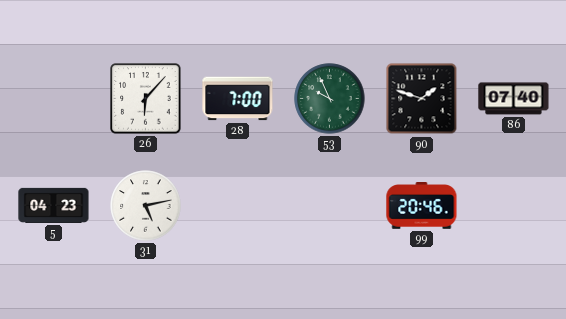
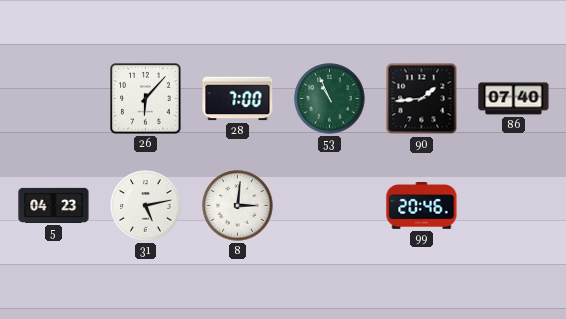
53: 9:56 -> 10:56
90: 1:48 -> 1:44
8: none -> 3:01
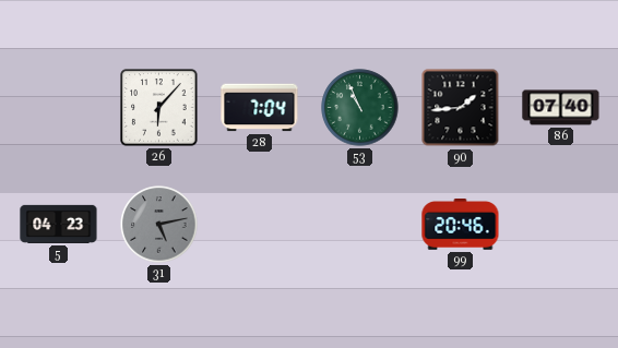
28: 7:00 -> 7:04
31 dial: white -> grey
8: 3:01 -> none
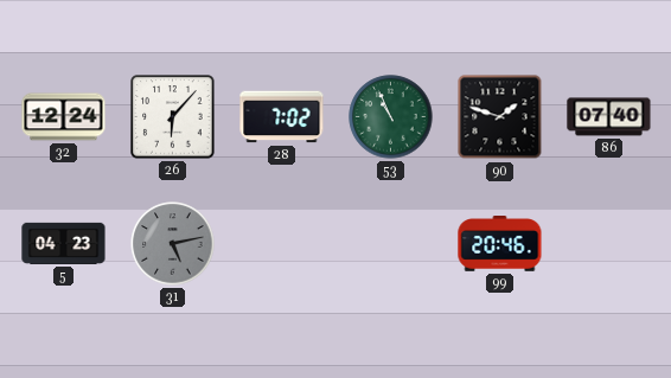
32: none -> 12:24
28: 7:04 -> 7:02
90: 1:44 -> 1:48
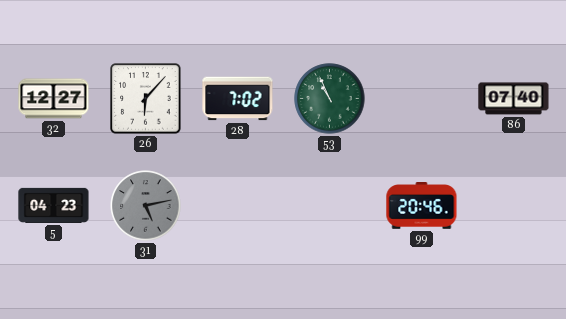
32: 12:24 -> 12:27
90: 1:48 -> none
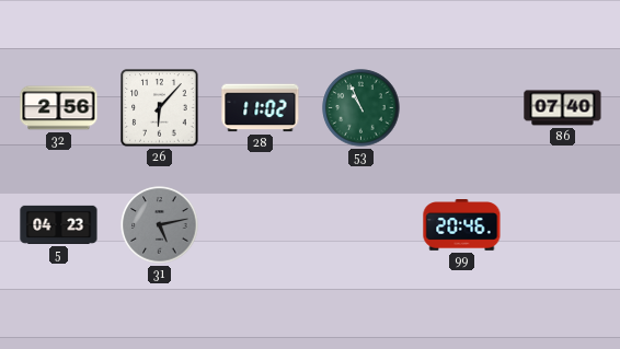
32: 12:27 -> 2:56
28: 7:02 -> 11:02
